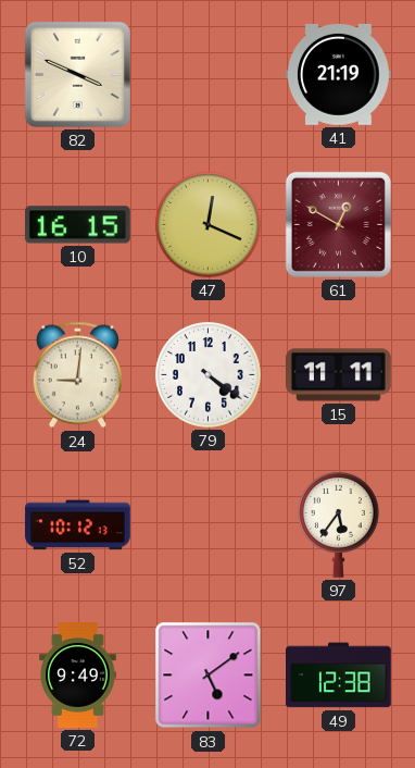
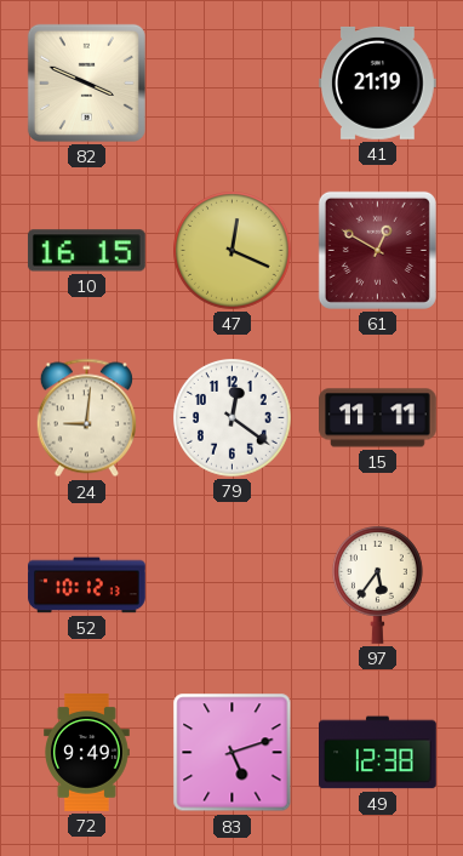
79: 4:21 -> 12:21
83: 5:09 -> 5:12
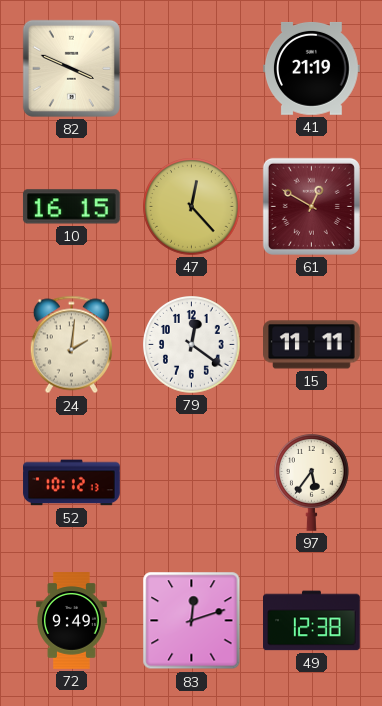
47: 12:19 -> 12:23
24: 9:01 -> 2:01
83: 5:12 -> 12:12
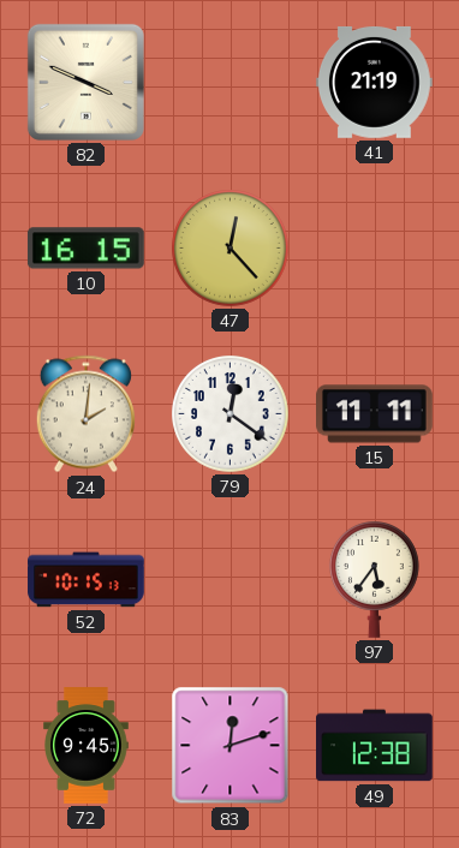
61: 12:50 -> none
52: 10:12 -> 10:15
72: 9:49 -> 9:45
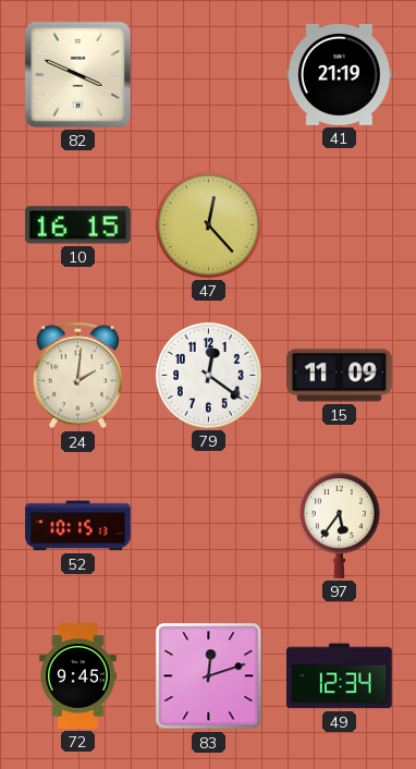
15: 11:11 -> 11:09
49: 12:38 -> 12:34
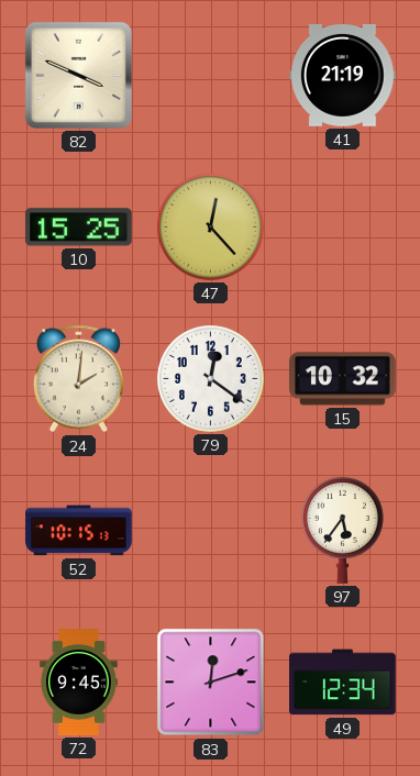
10: 16:15 -> 15:25
15: 11:09 -> 10:32
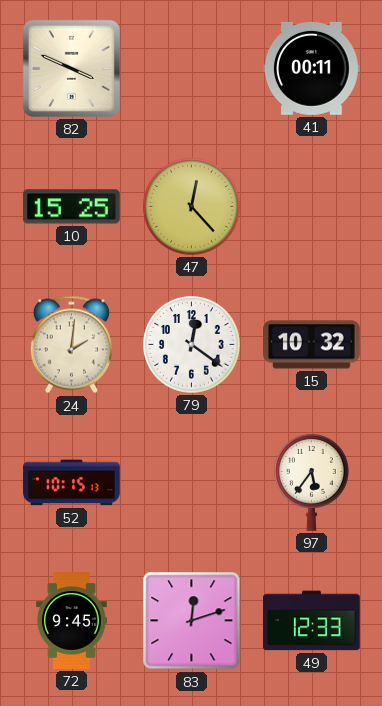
41: 21:19 -> 00:11
49: 12:34 -> 12:33
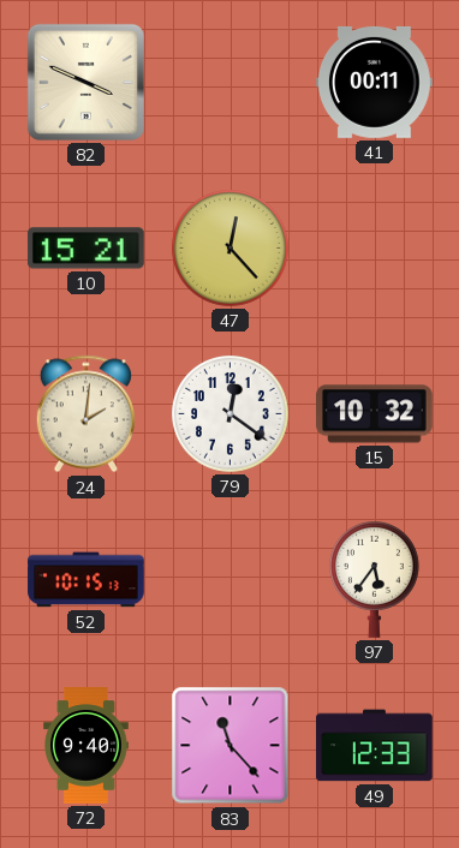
10: 15:25 -> 15:21
72: 9:45 -> 9:40
83: 12:12 -> 11:23
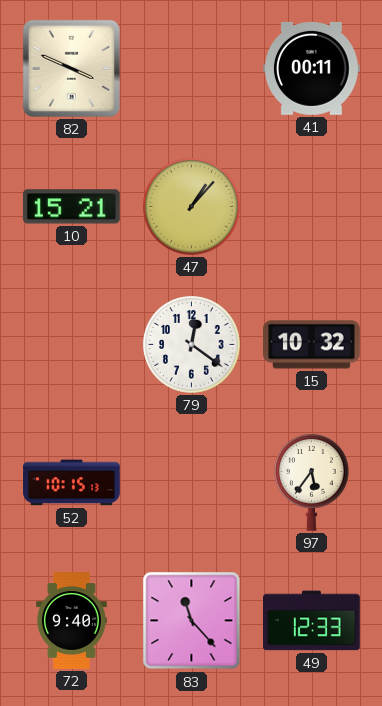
47: 12:23 -> 1:07
24: 2:01 -> none
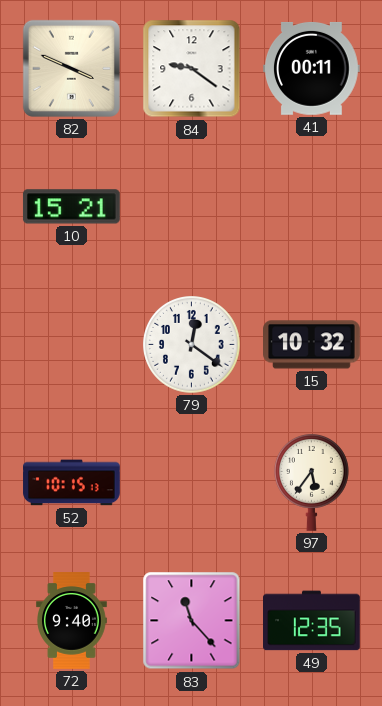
84: none -> 9:21
47: 1:07 -> none
49: 12:33 -> 12:35
